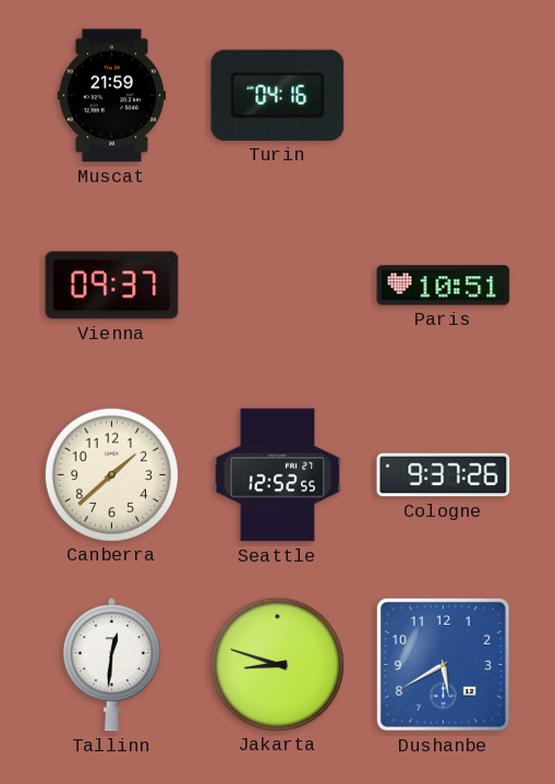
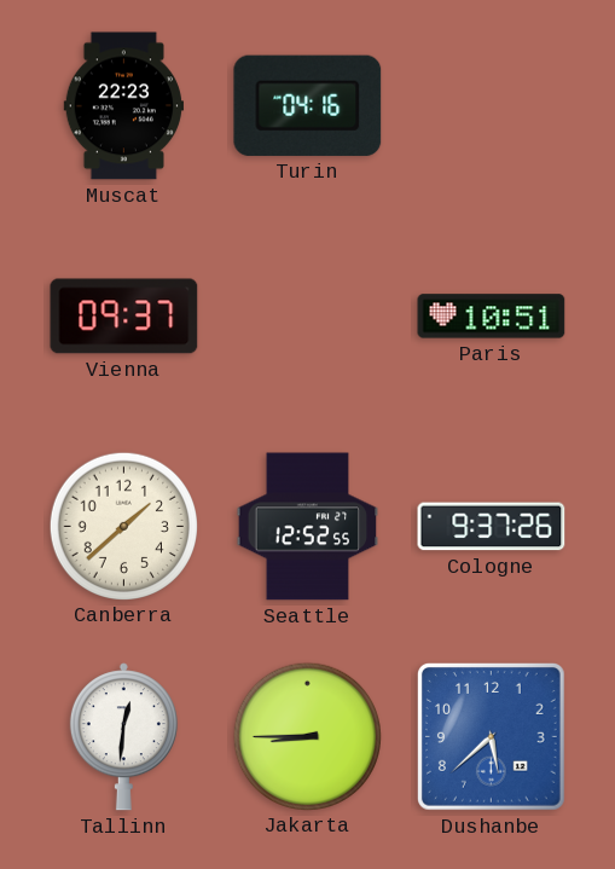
Muscat: 21:59 -> 22:23
Jakarta: 8:48 -> 8:45
Dushanbe: 5:40 -> 5:38
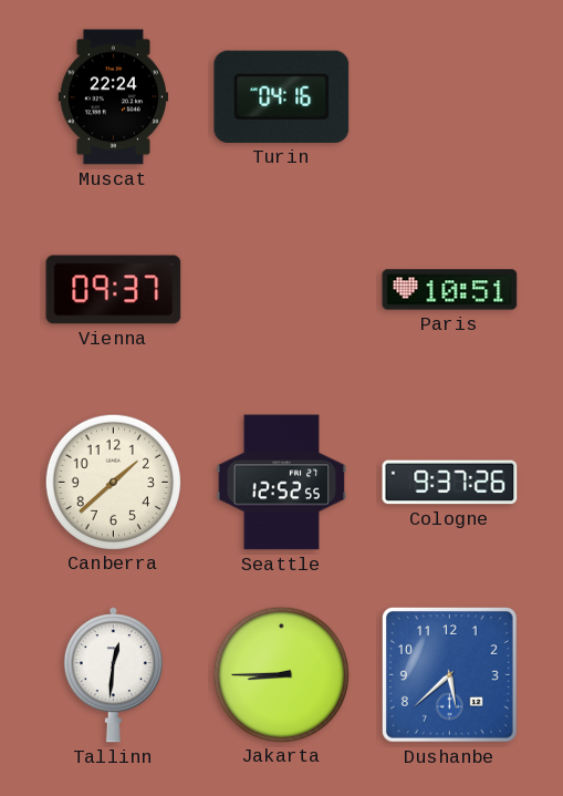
Muscat: 22:23 -> 22:24
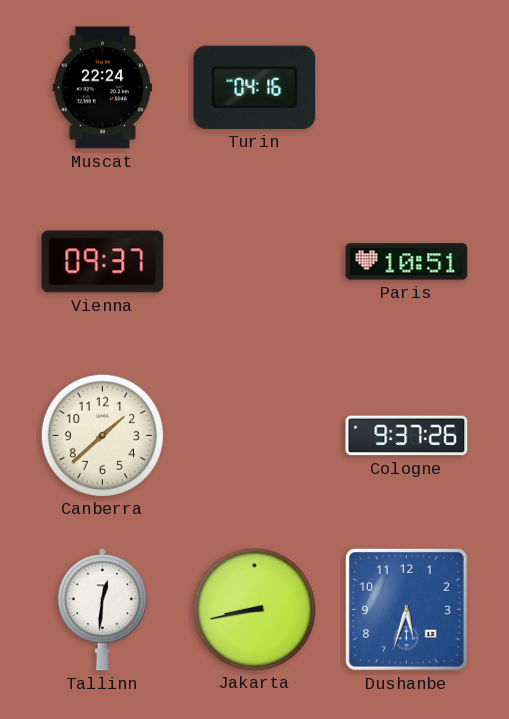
Seattle: 12:52 -> none
Jakarta: 8:45 -> 8:43
Dushanbe: 5:38 -> 5:33
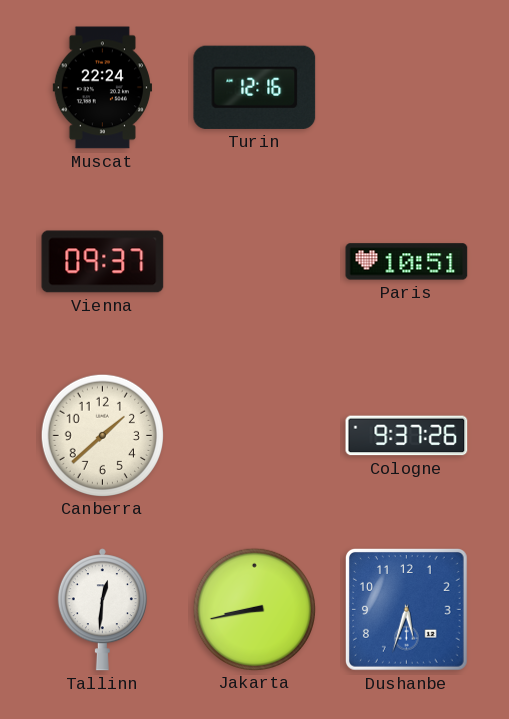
Turin: 04:16 -> 12:16
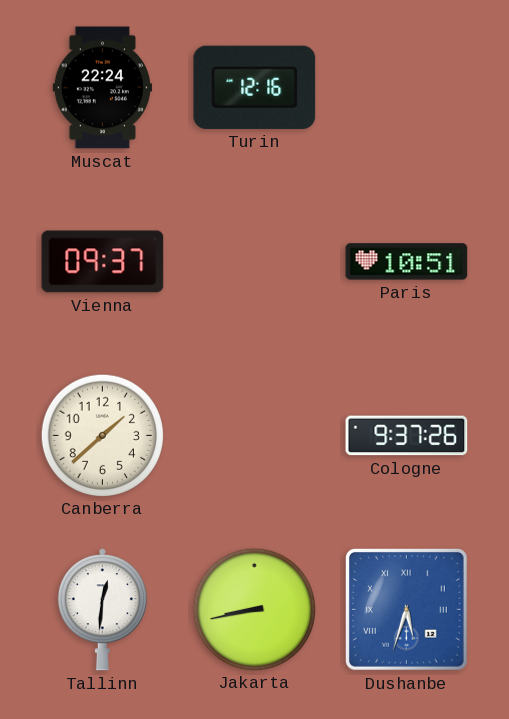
Dushanbe numerals: Arabic -> Roman
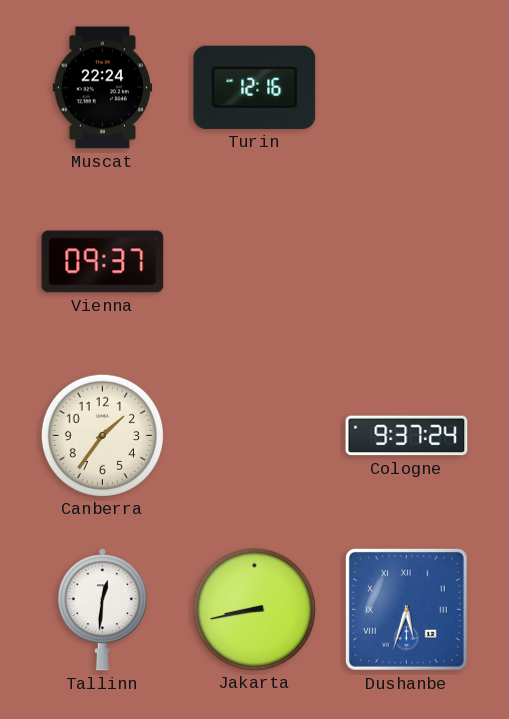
Paris: 10:51 -> none
Canberra: 1:38 -> 1:36
Cologne: 9:37:26 -> 9:37:24
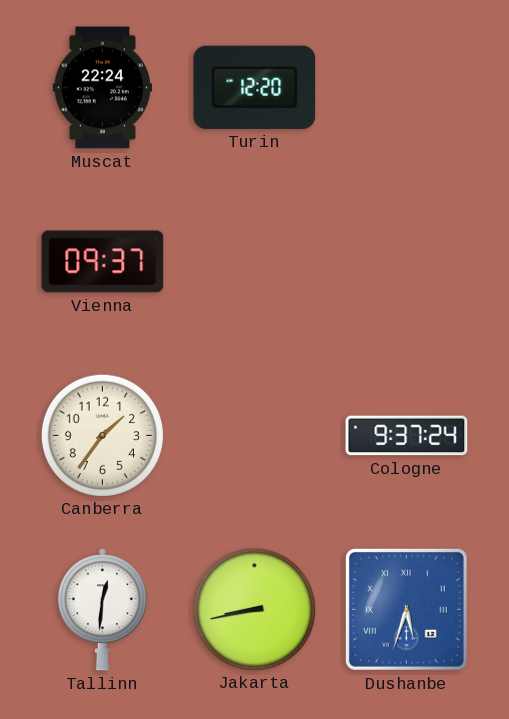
Turin: 12:16 -> 12:20
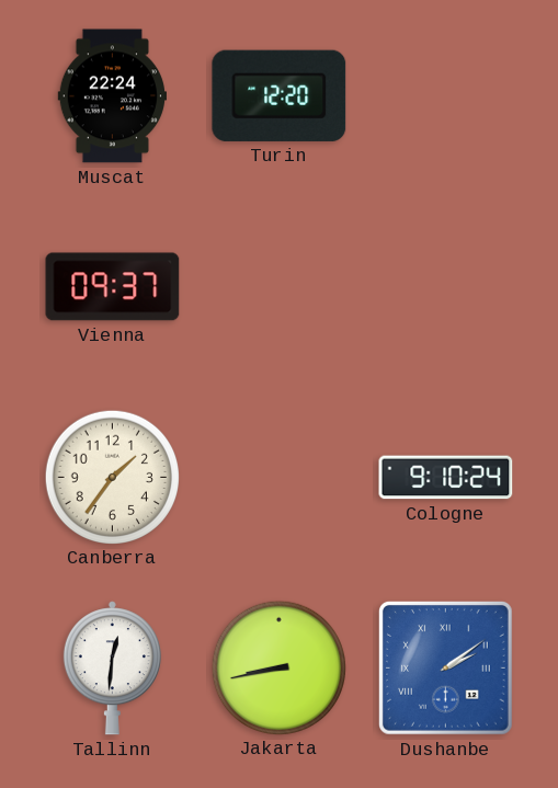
Cologne: 9:37 -> 9:10
Dushanbe: 5:33 -> 2:09
